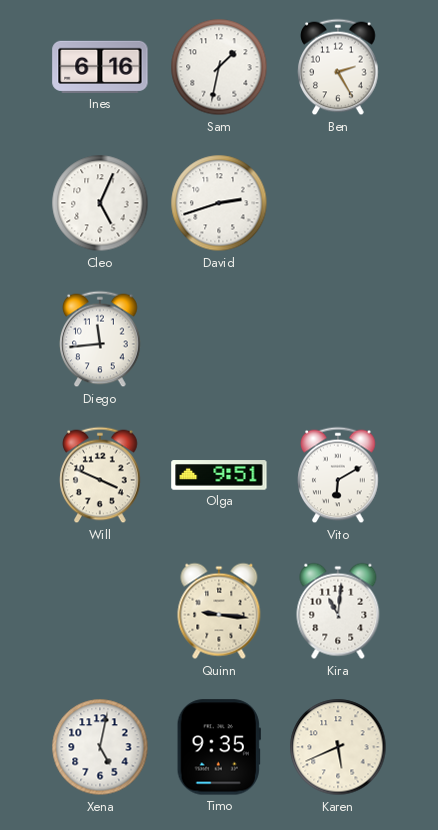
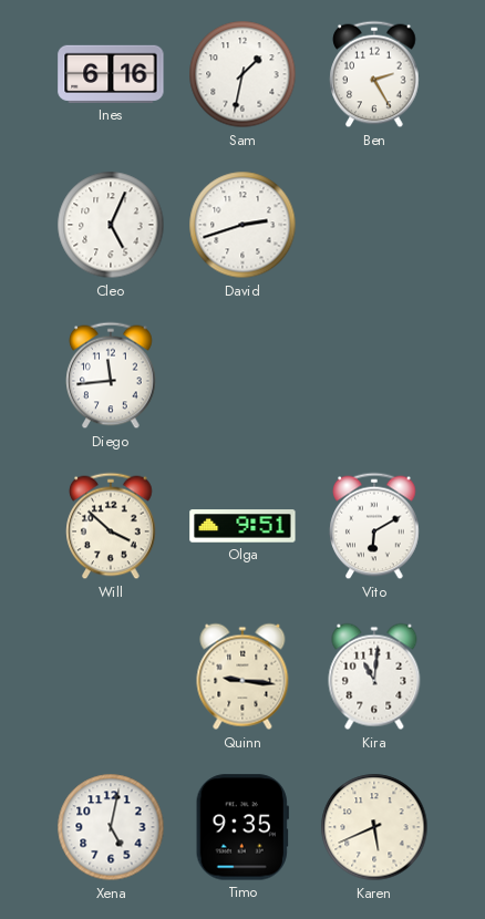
Will: 3:49 -> 3:52
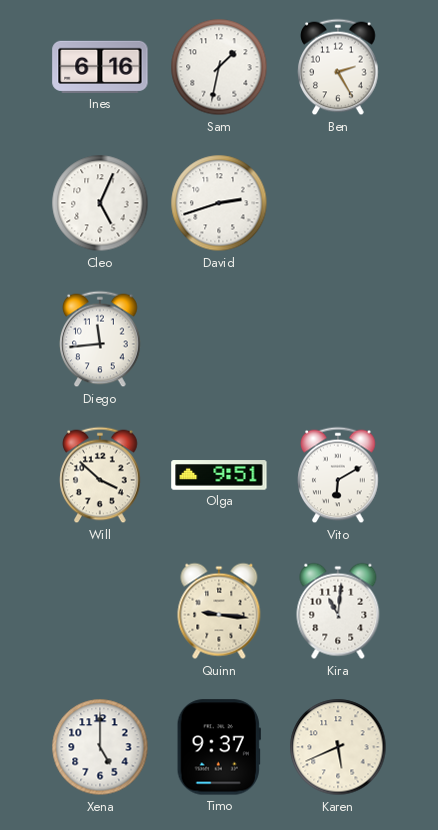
Xena: 5:02 -> 5:00
Timo: 9:35 -> 9:37
